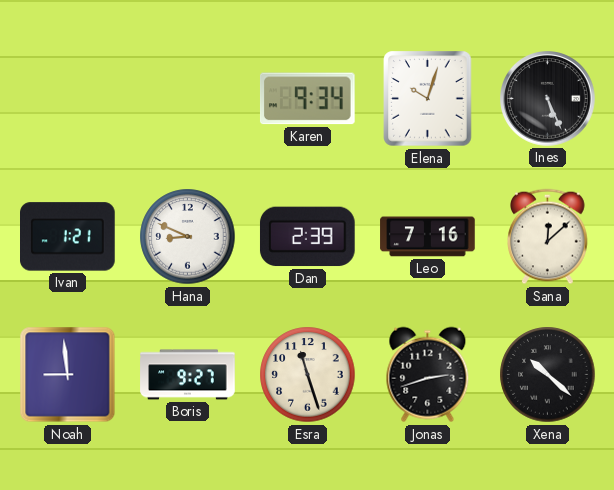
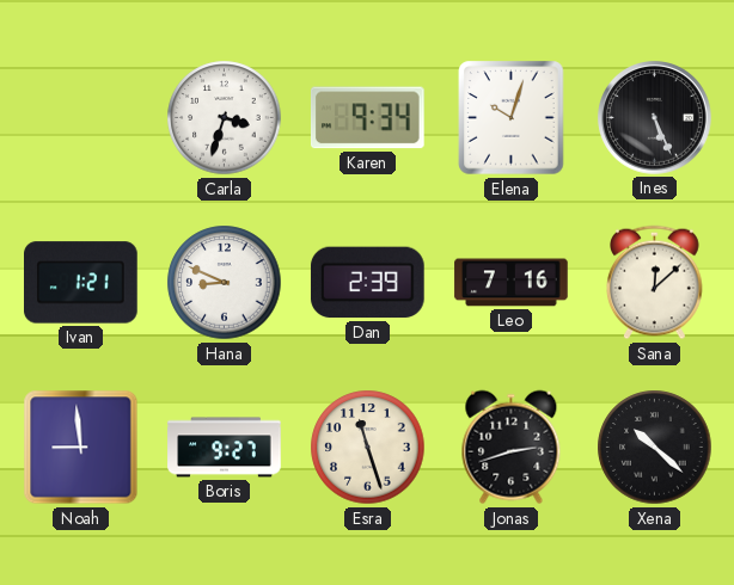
Carla: none -> 3:33
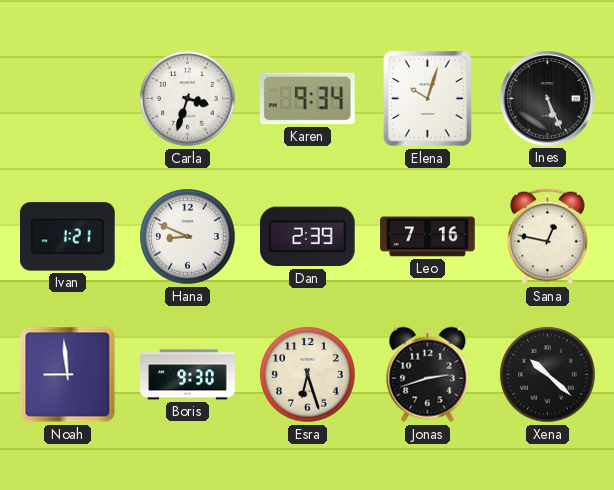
Sana: 12:08 -> 12:47
Boris: 9:27 -> 9:30
Esra: 11:27 -> 6:27
